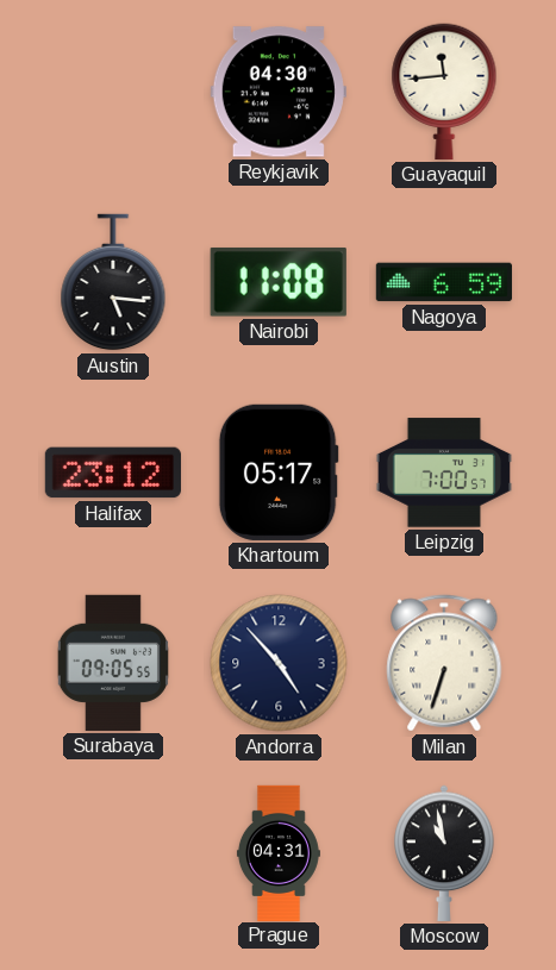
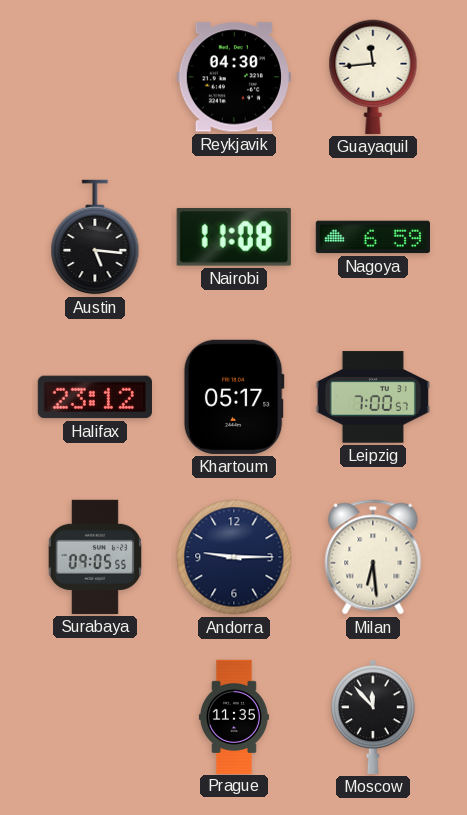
Andorra: 4:53 -> 9:15
Milan: 6:33 -> 6:29
Prague: 04:31 -> 11:35
Moscow: 10:58 -> 11:53
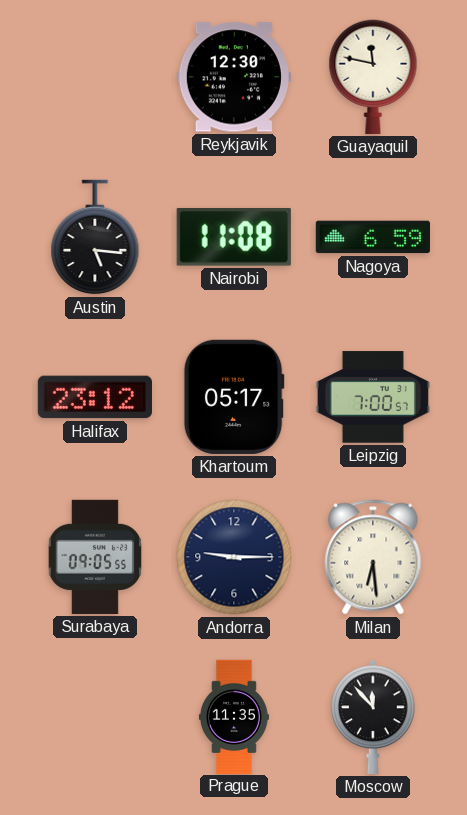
Reykjavik: 04:30 -> 12:30
Guayaquil: 11:44 -> 11:47
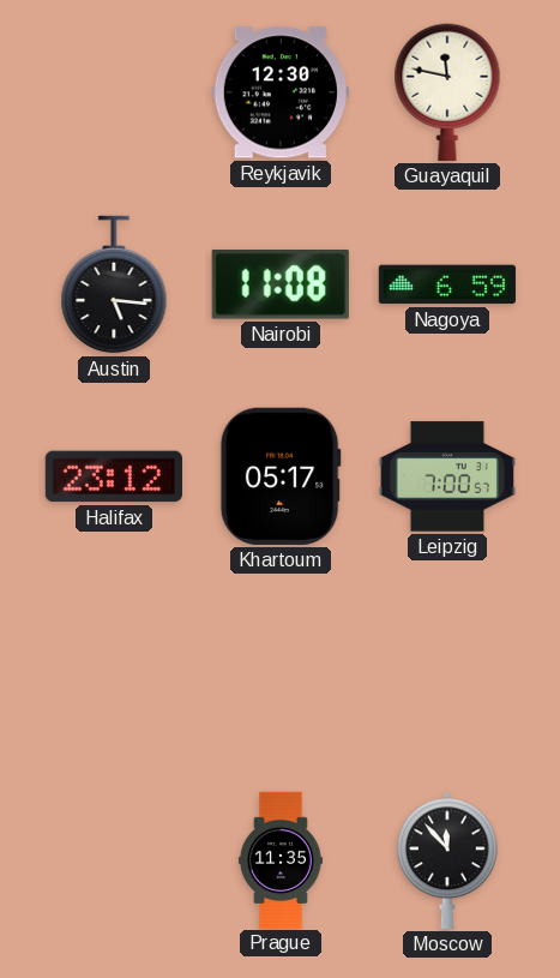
Surabaya: 09:05 -> none
Andorra: 9:15 -> none
Milan: 6:29 -> none
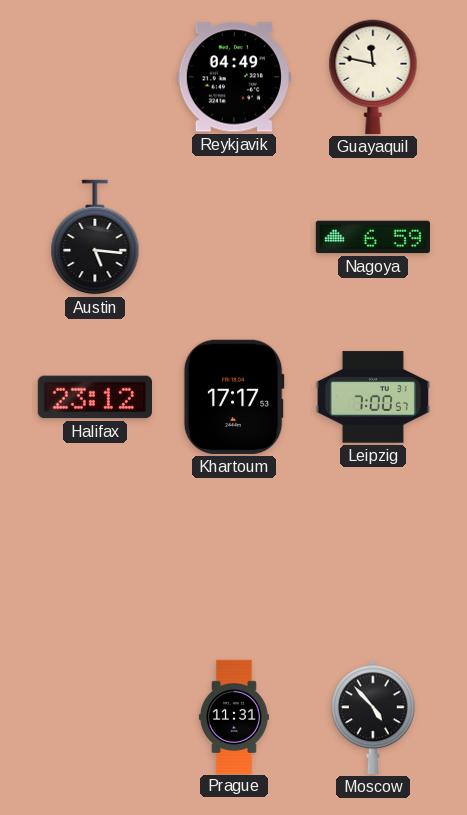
Reykjavik: 12:30 -> 04:49
Nairobi: 11:08 -> none
Khartoum: 05:17 -> 17:17
Prague: 11:35 -> 11:31
Moscow: 11:53 -> 4:53
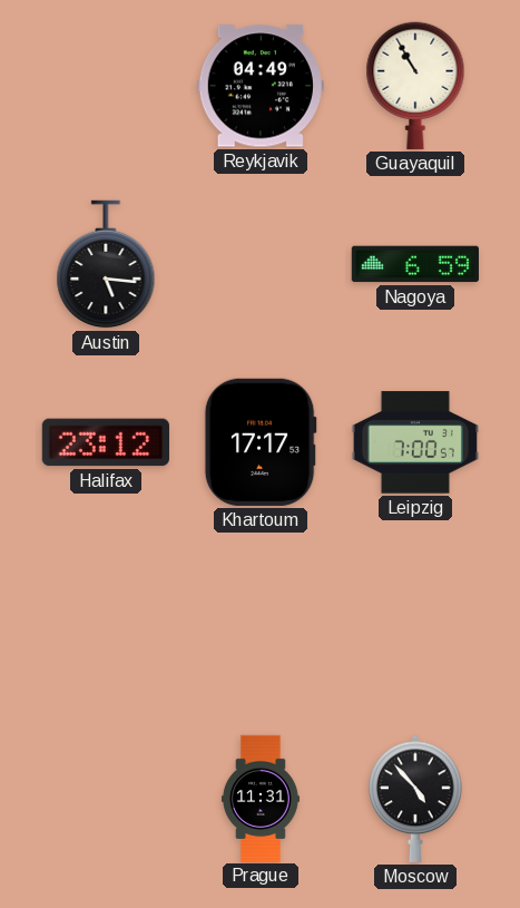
Guayaquil: 11:47 -> 10:55
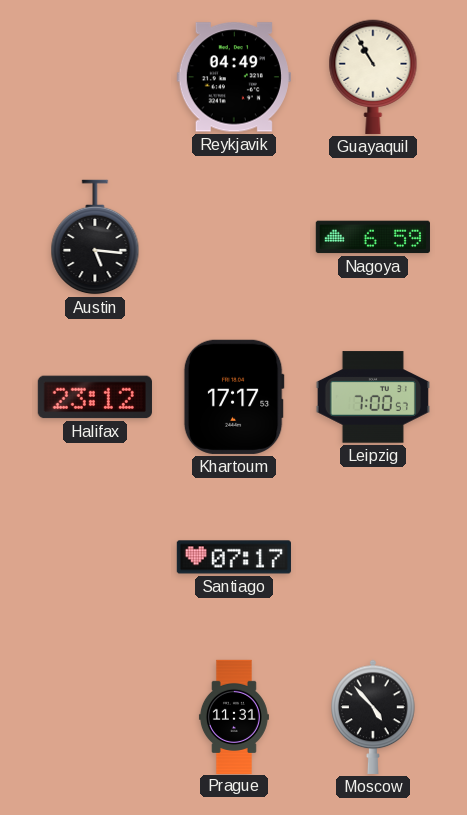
Santiago: none -> 07:17
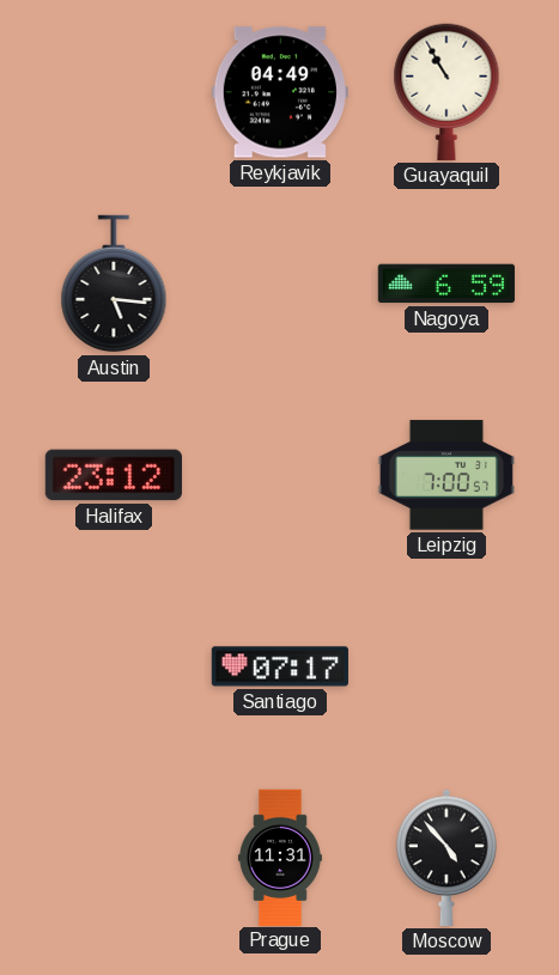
Khartoum: 17:17 -> none
